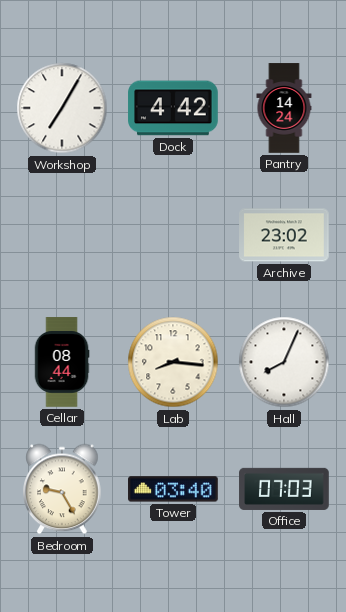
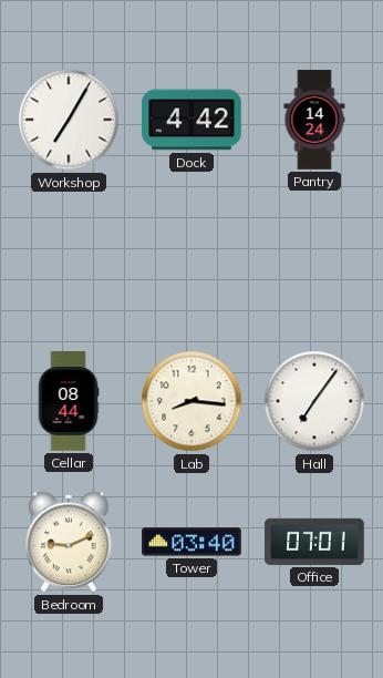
Archive: 23:02 -> none
Hall: 8:04 -> 7:06
Bedroom: 9:25 -> 9:11
Office: 07:03 -> 07:01
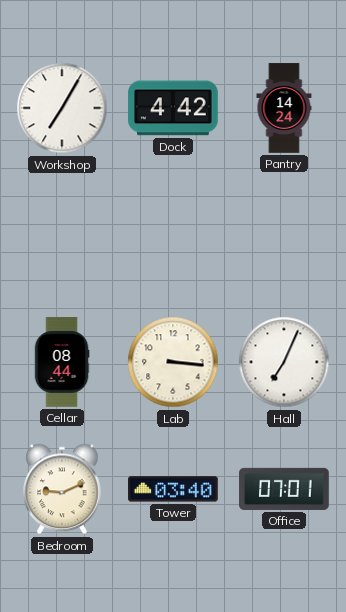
Lab: 8:16 -> 3:16
Hall: 7:06 -> 7:04
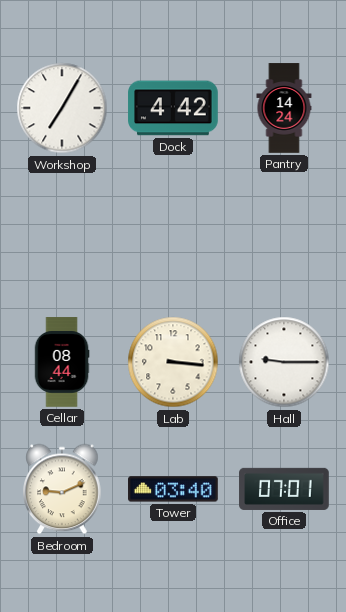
Hall: 7:04 -> 9:15
